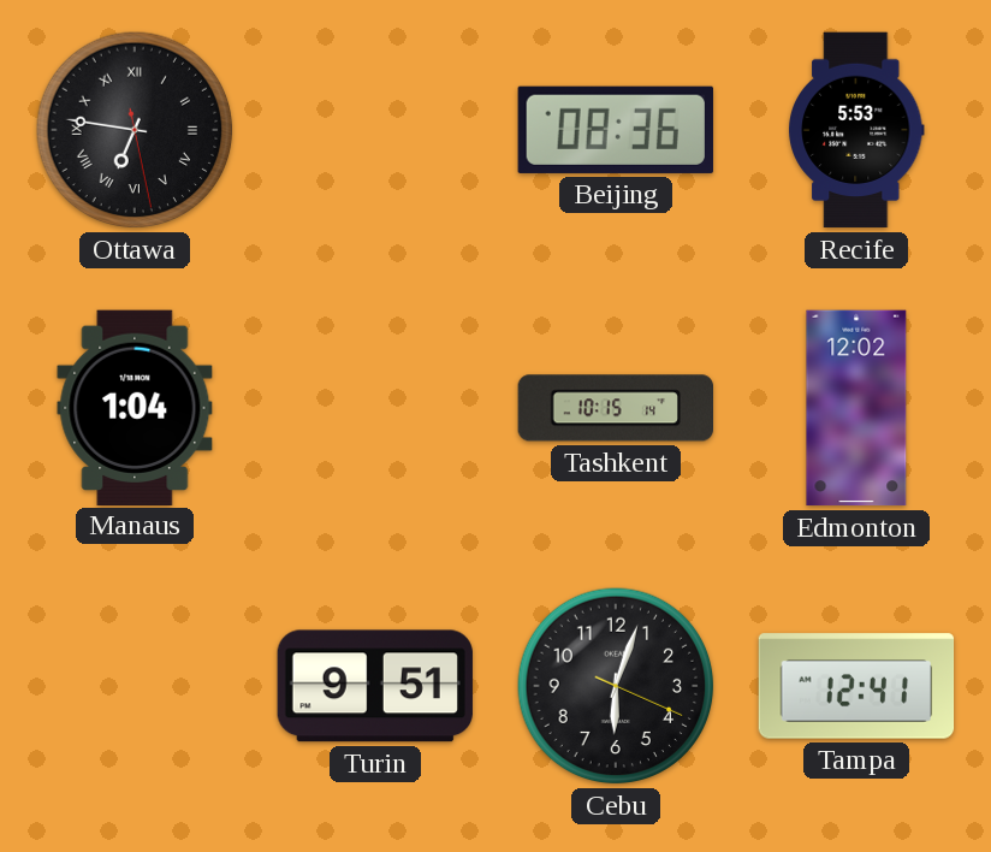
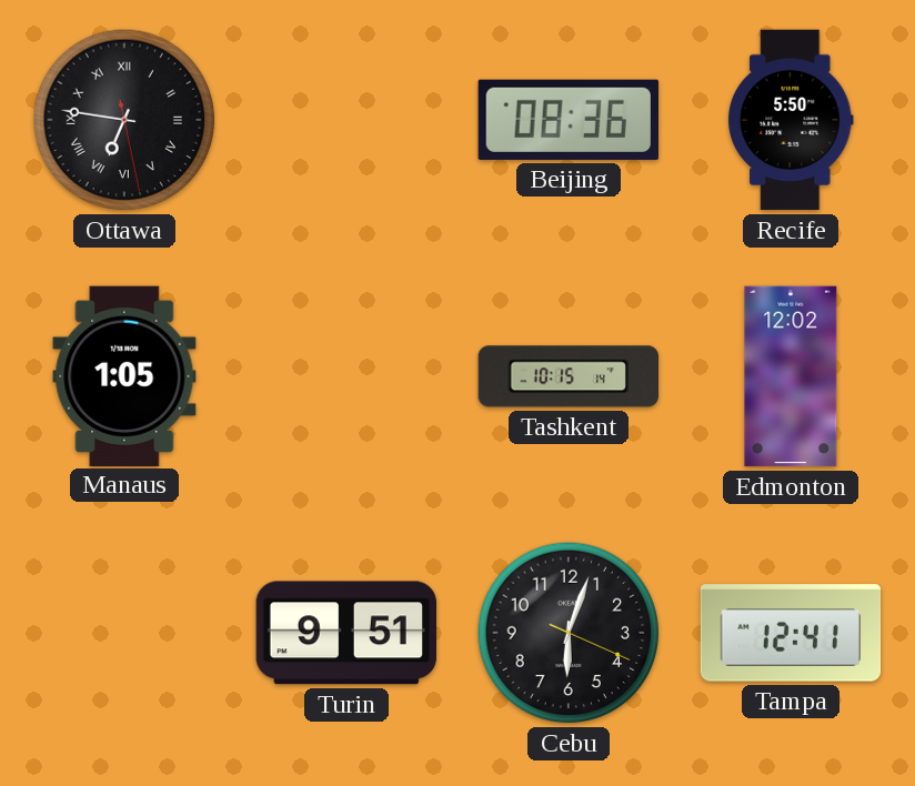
Recife: 5:53 -> 5:50
Manaus: 1:04 -> 1:05
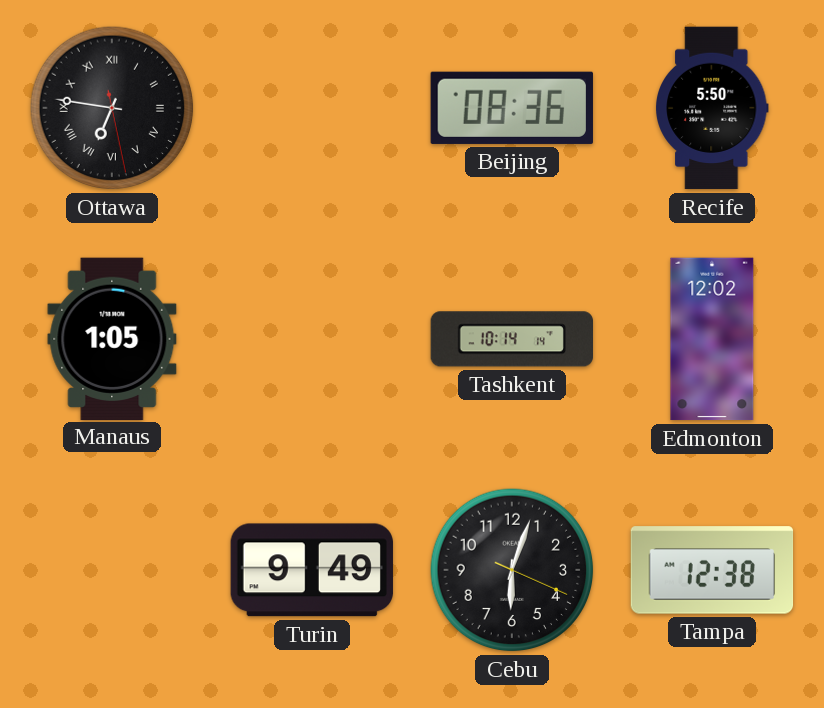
Tashkent: 10:15 -> 10:14
Turin: 9:51 -> 9:49
Tampa: 12:41 -> 12:38
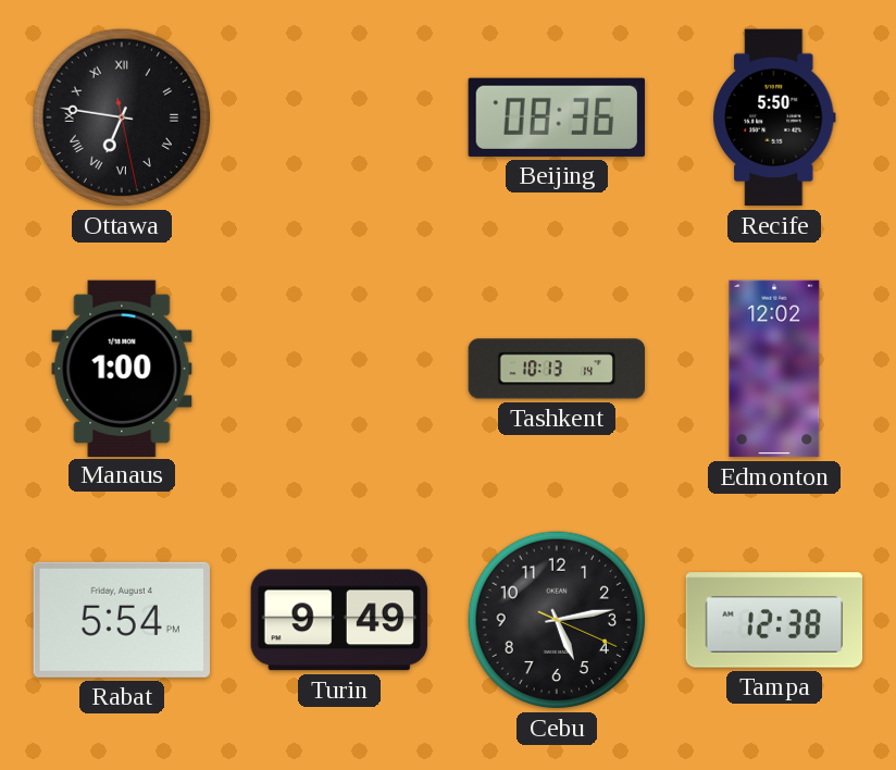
Manaus: 1:05 -> 1:00
Tashkent: 10:14 -> 10:13
Rabat: none -> 5:54
Cebu: 6:03 -> 5:13
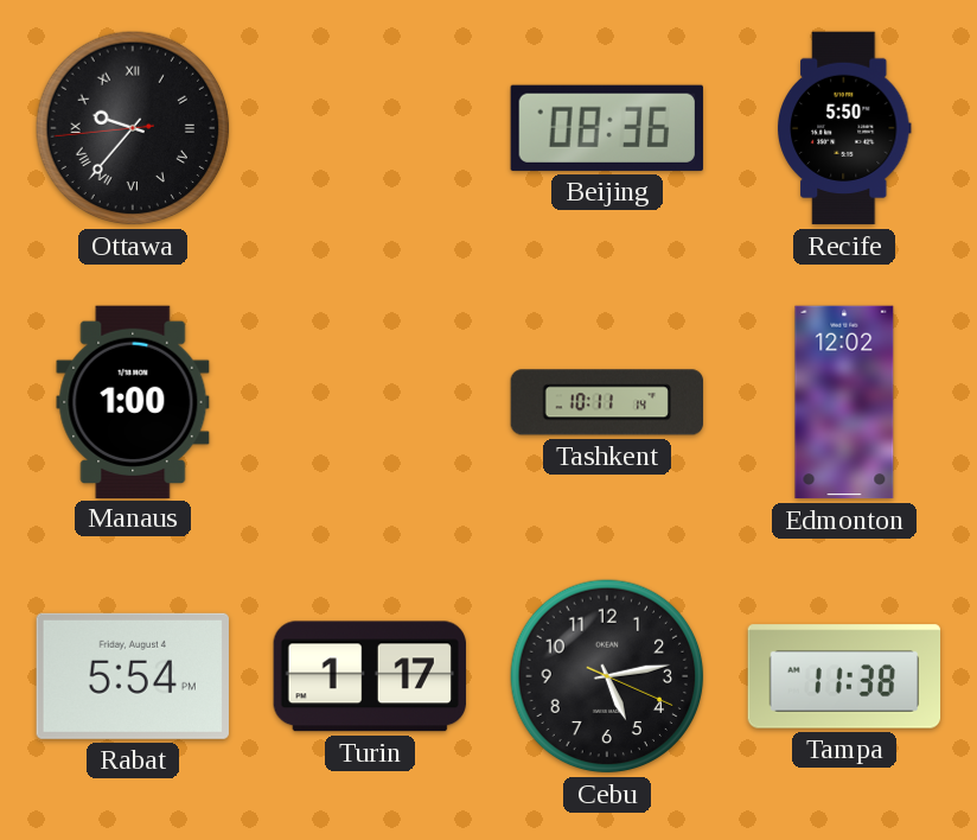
Ottawa: 6:46 -> 9:36
Tashkent: 10:13 -> 10:11
Turin: 9:49 -> 1:17
Tampa: 12:38 -> 11:38
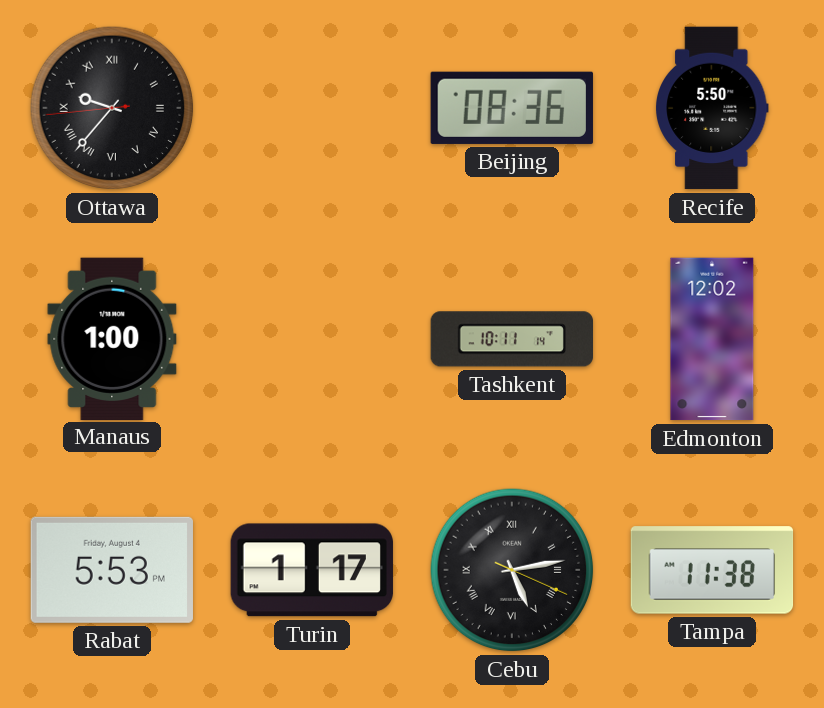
Rabat: 5:54 -> 5:53
Cebu numerals: Arabic -> Roman
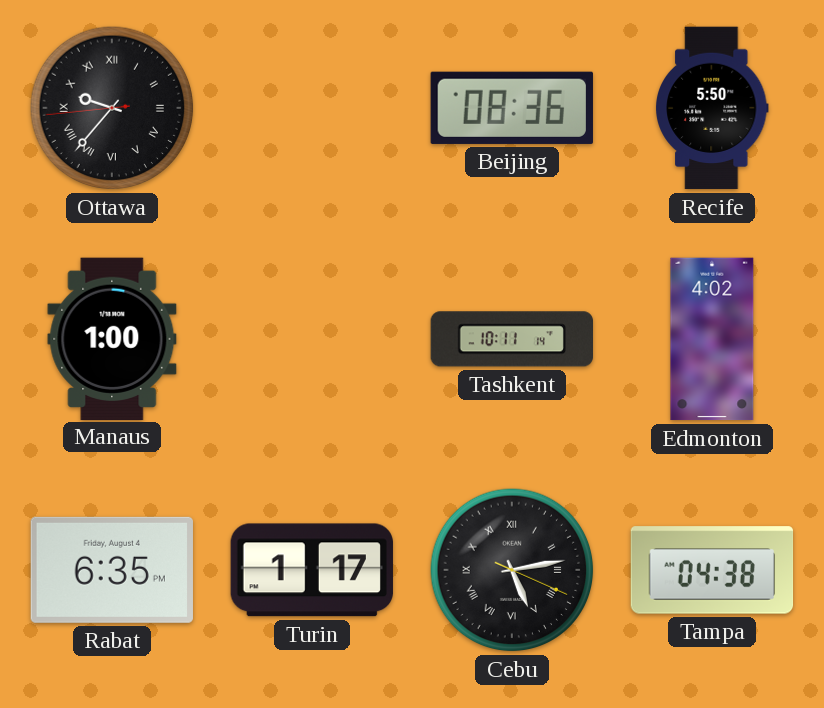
Edmonton: 12:02 -> 4:02
Rabat: 5:53 -> 6:35
Tampa: 11:38 -> 04:38
